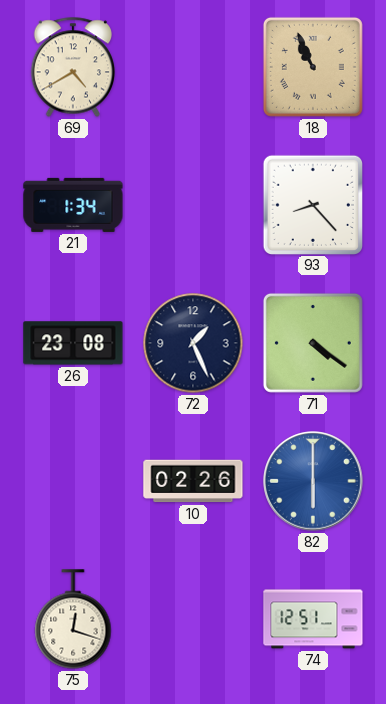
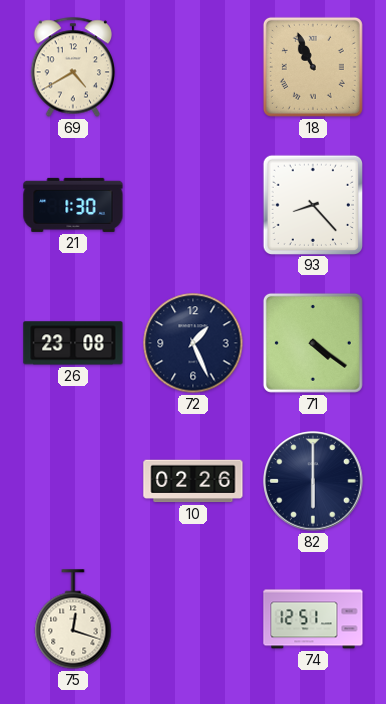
21: 1:34 -> 1:30
82 dial: blue -> navy
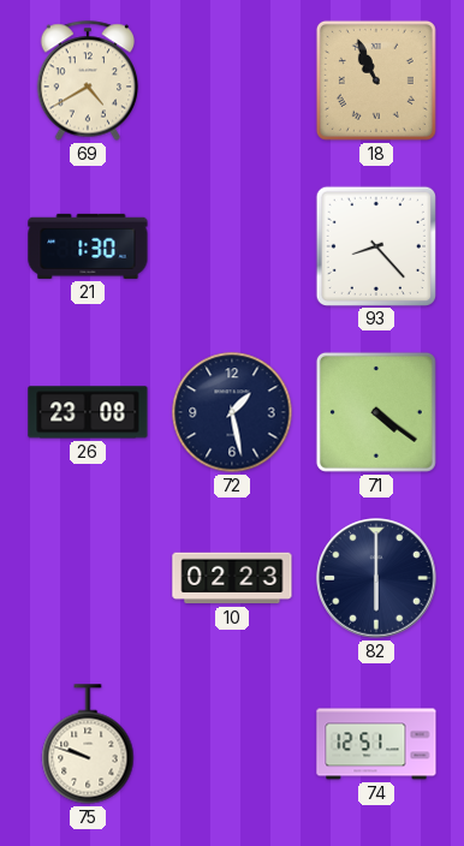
72: 1:26 -> 1:28
10: 02:26 -> 02:23
75: 12:18 -> 9:48
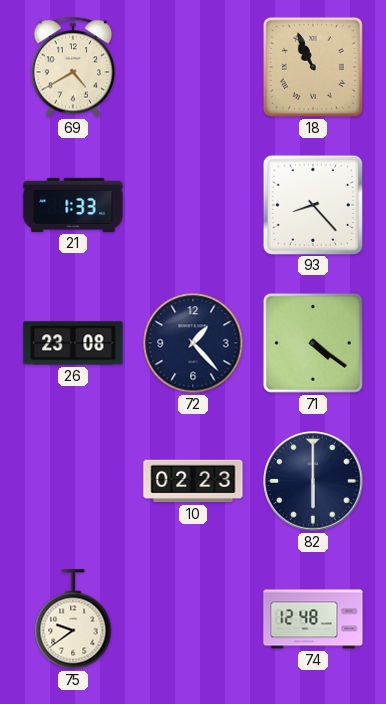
21: 1:30 -> 1:33
72: 1:28 -> 1:23
75: 9:48 -> 9:39
74: 12:51 -> 12:48
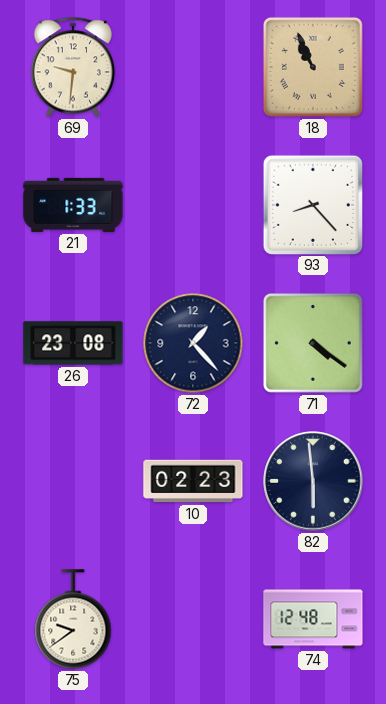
69: 4:40 -> 9:31
82: 6:00 -> 5:59
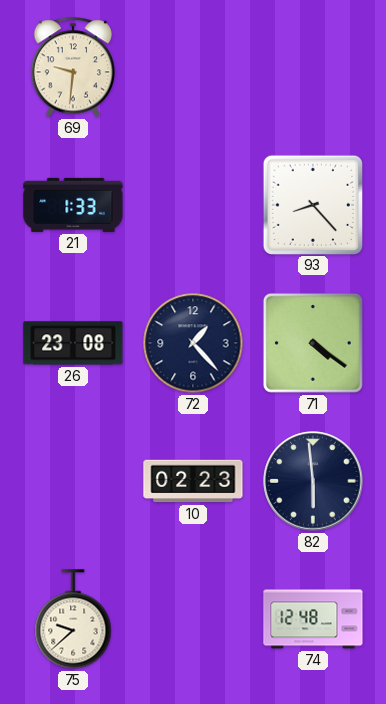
18: 10:56 -> none
75: 9:39 -> 9:38
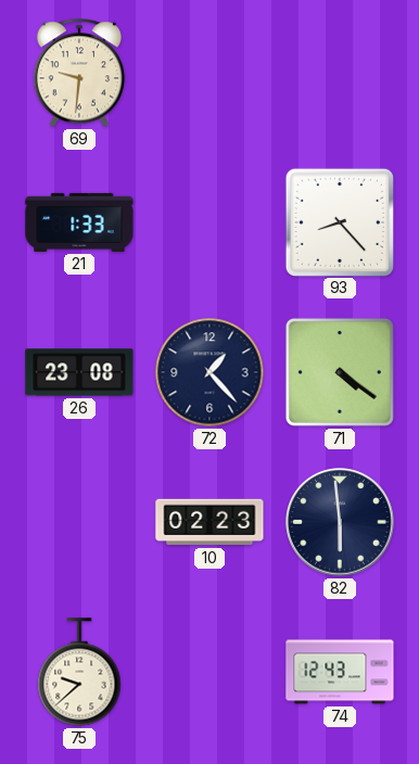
74: 12:48 -> 12:43
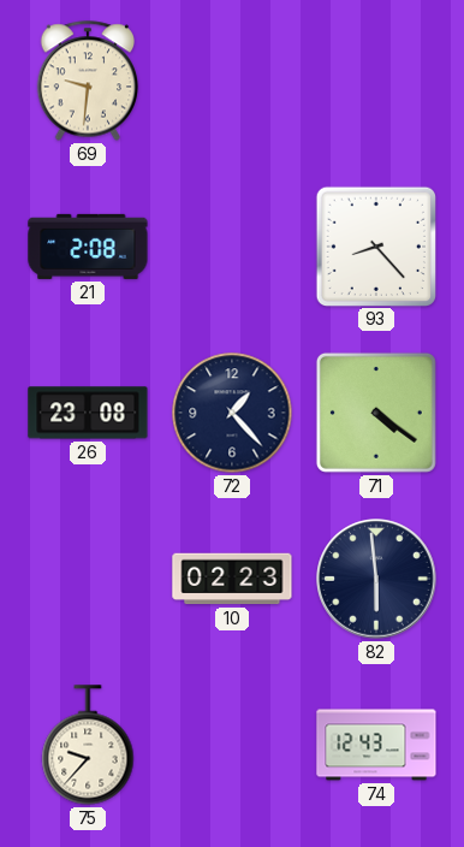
21: 1:33 -> 2:08
75: 9:38 -> 9:37
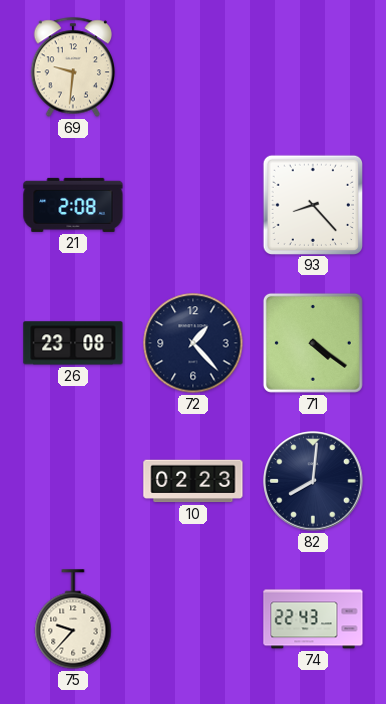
82: 5:59 -> 8:01
74: 12:43 -> 22:43
